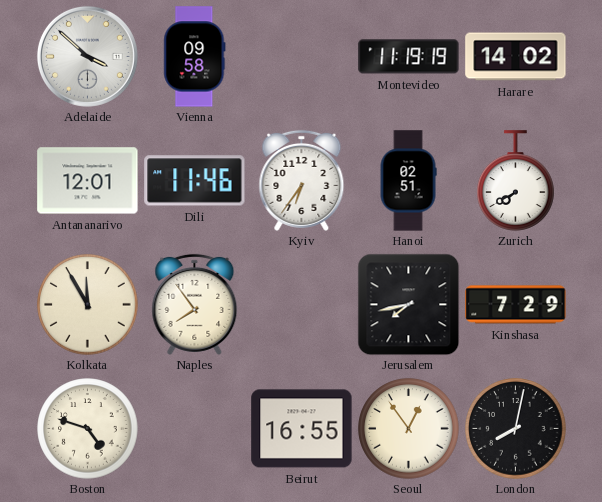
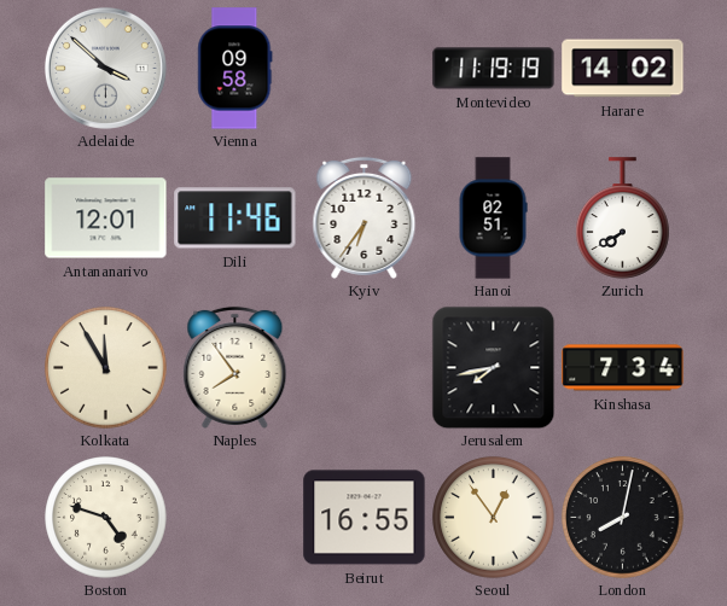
Kinshasa: 7:29 -> 7:34
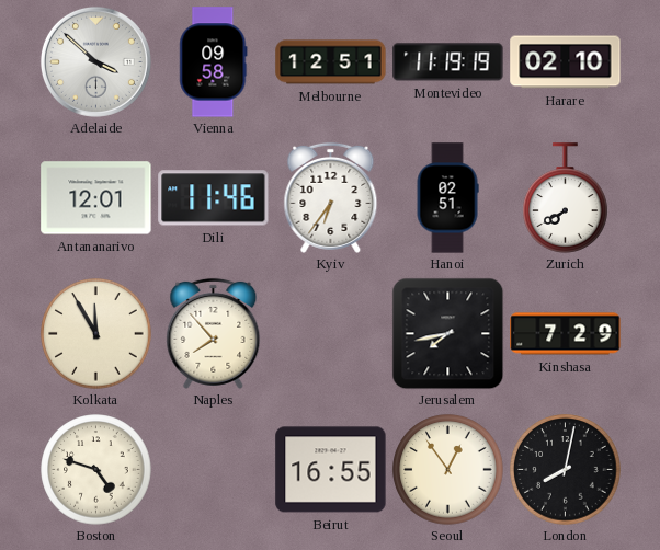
Melbourne: none -> 12:51
Harare: 14:02 -> 02:10
Naples: 7:54 -> 7:53
Kinshasa: 7:34 -> 7:29
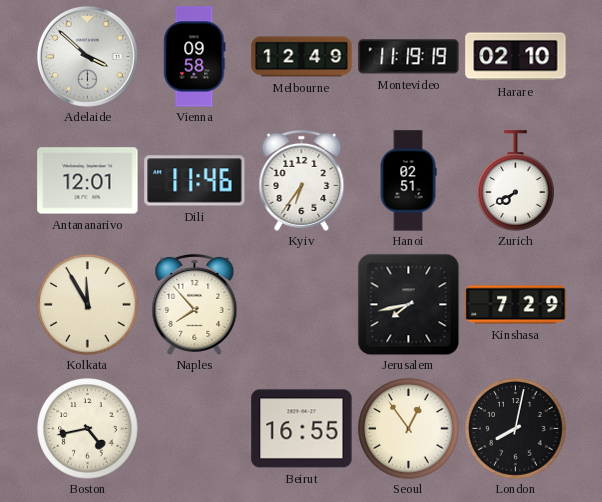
Melbourne: 12:51 -> 12:49
Boston: 4:48 -> 4:43
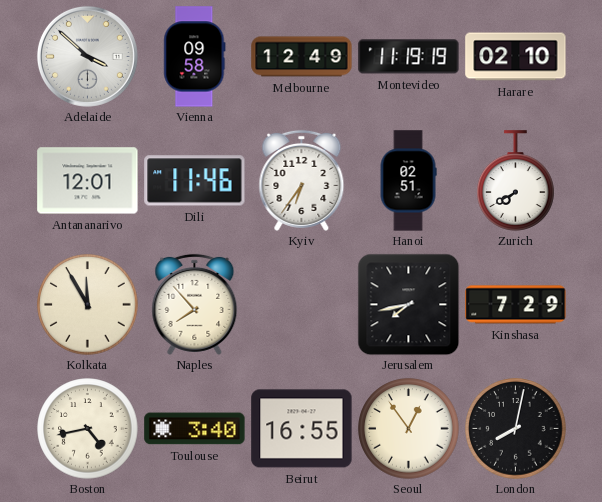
Toulouse: none -> 3:40
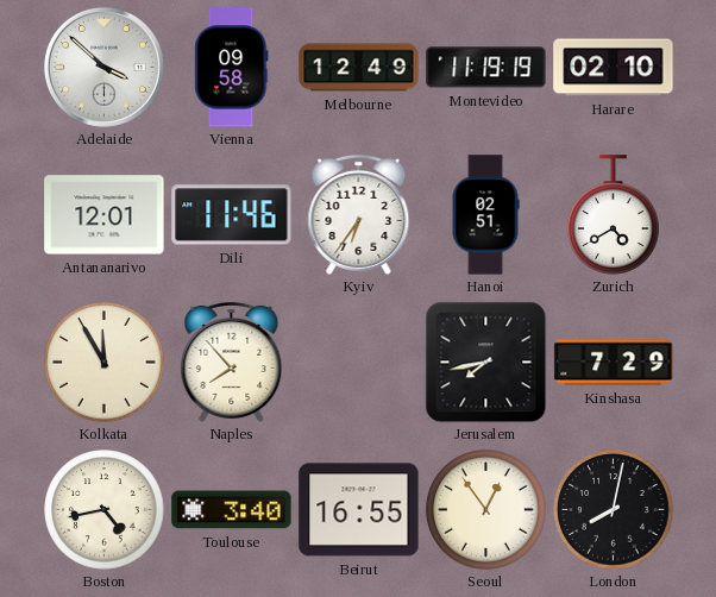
Zurich: 7:40 -> 4:40
